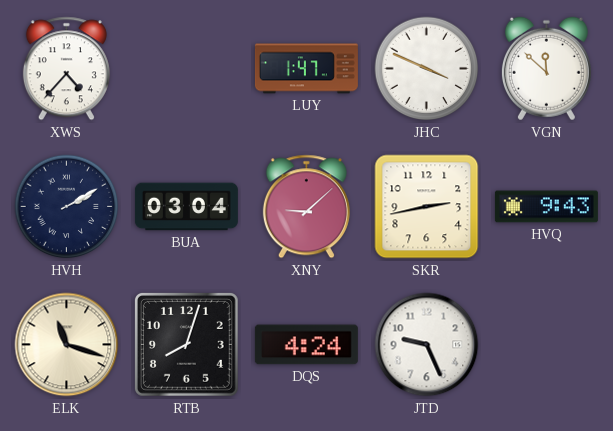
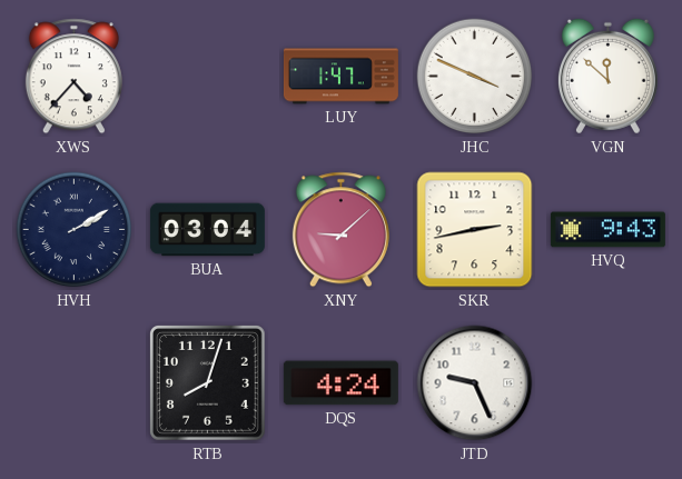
ELK: 11:18 -> none
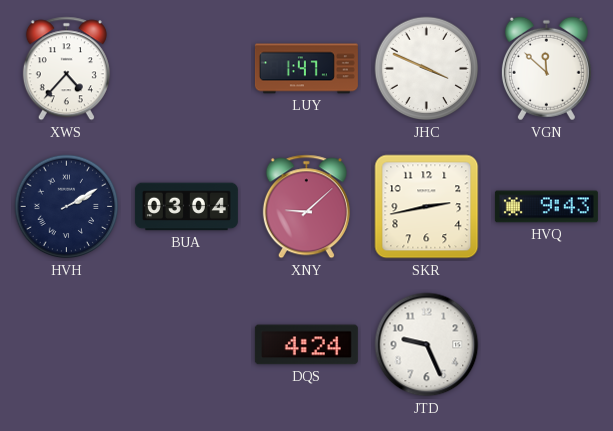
RTB: 8:03 -> none
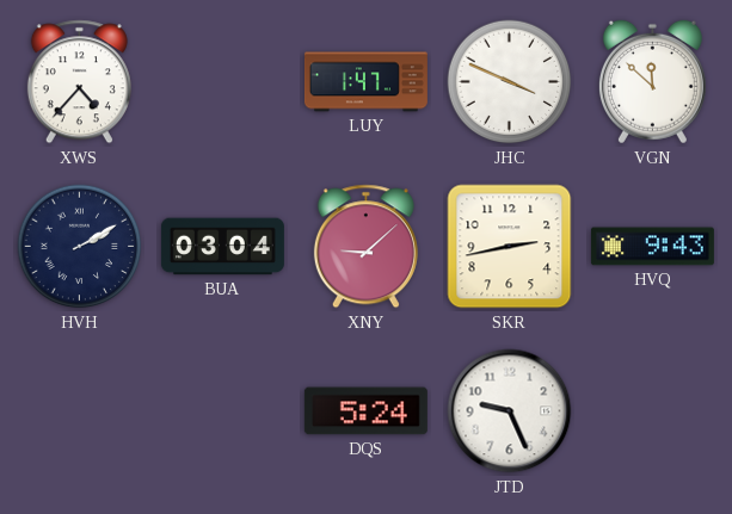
DQS: 4:24 -> 5:24
